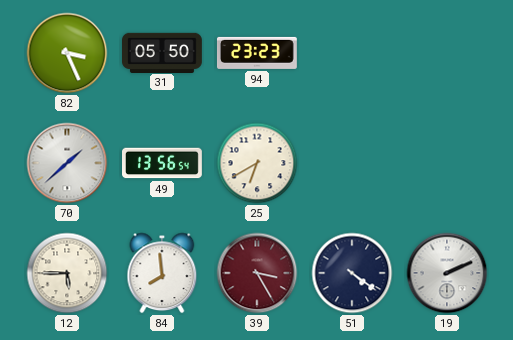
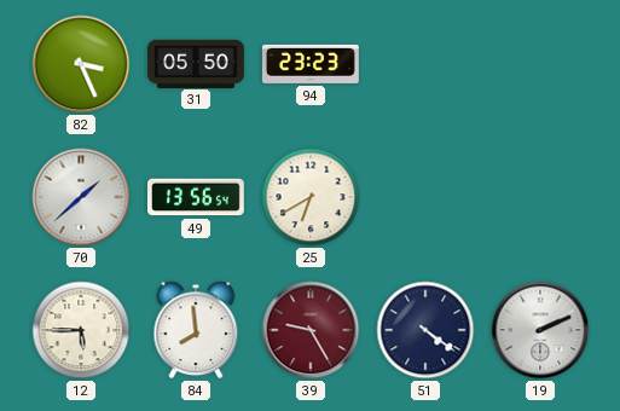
39: 3:25 -> 9:25
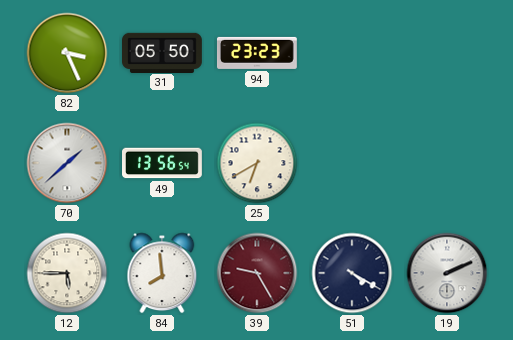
51: 4:21 -> 4:20
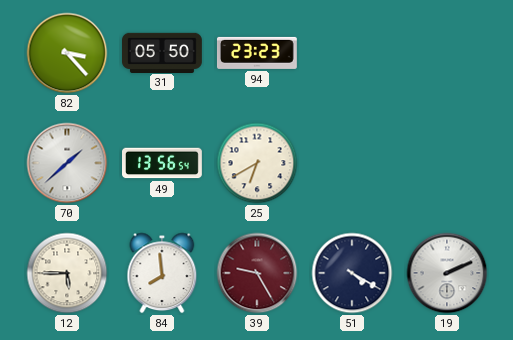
82: 3:26 -> 3:23
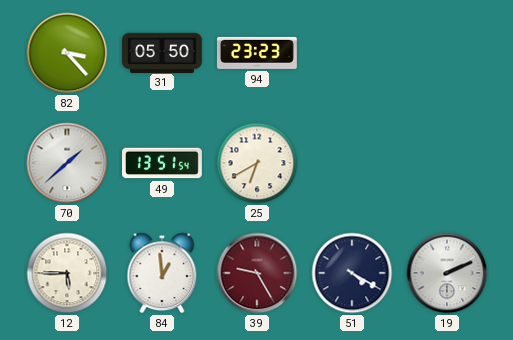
49: 13:56 -> 13:51
84: 7:59 -> 12:59
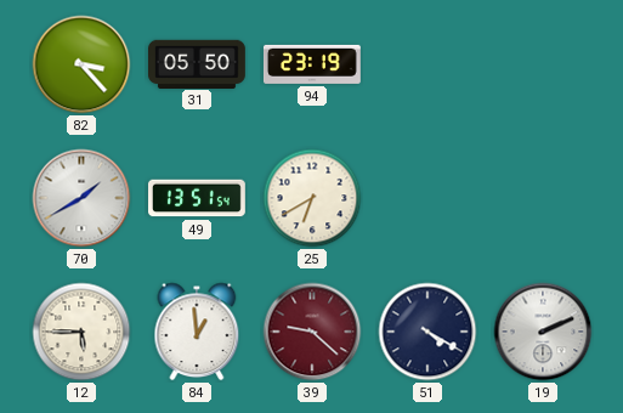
94: 23:23 -> 23:19
70: 1:38 -> 1:40
39: 9:25 -> 9:22
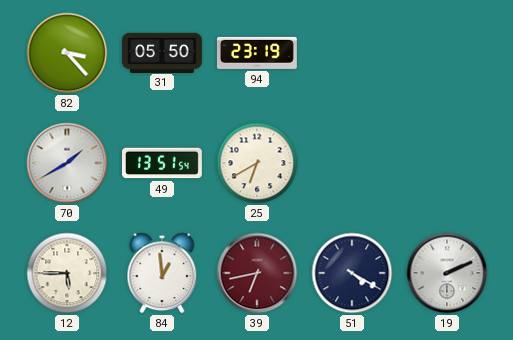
39: 9:22 -> 6:43
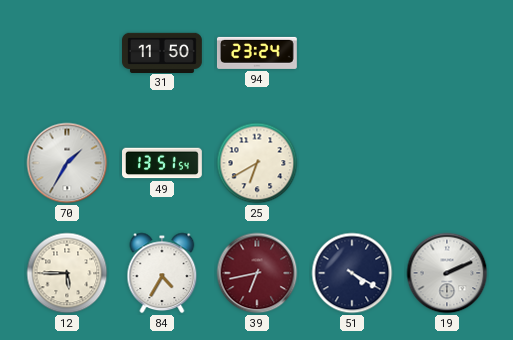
82: 3:23 -> none
31: 05:50 -> 11:50
94: 23:19 -> 23:24
70: 1:40 -> 1:35
84: 12:59 -> 4:35
